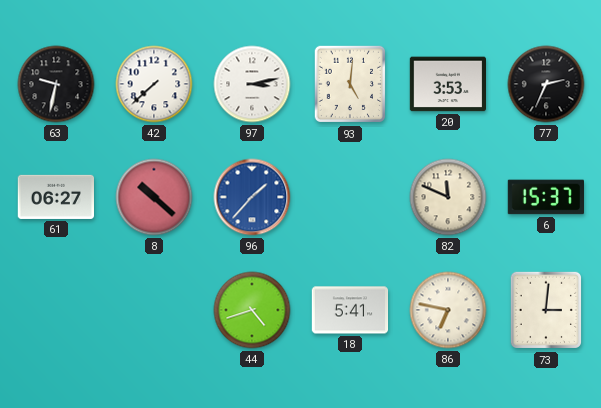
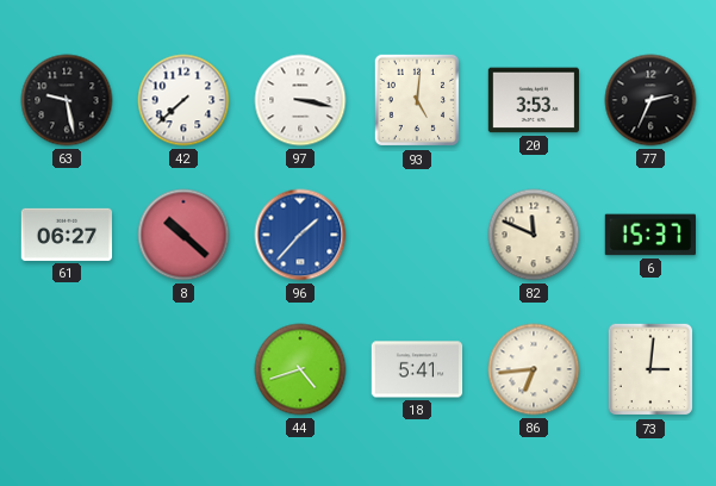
63: 9:32 -> 9:28
97: 3:13 -> 3:17
86: 6:47 -> 6:44
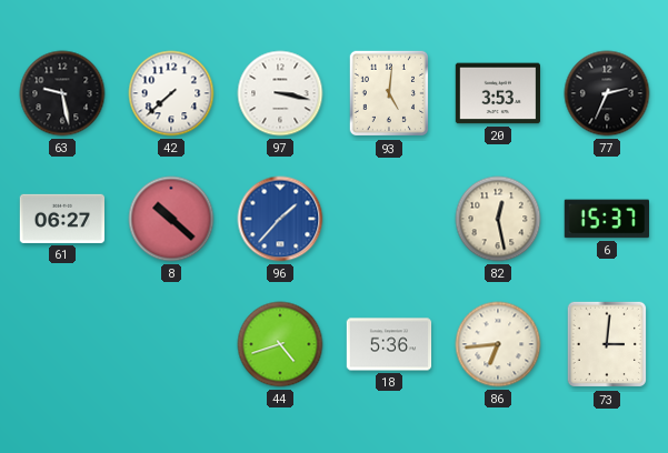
82: 11:49 -> 12:28
18: 5:41 -> 5:36
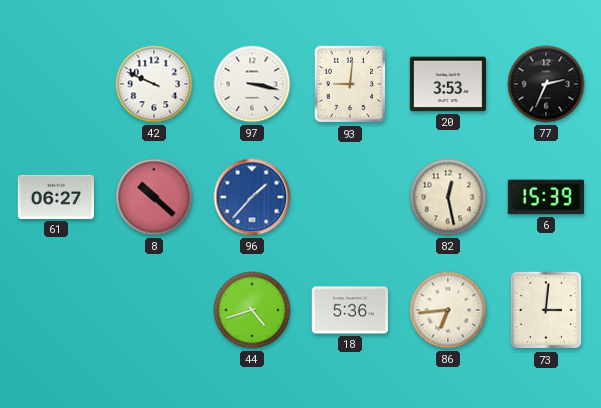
63: 9:28 -> none
42: 7:38 -> 9:49
93: 5:01 -> 9:01
6: 15:37 -> 15:39
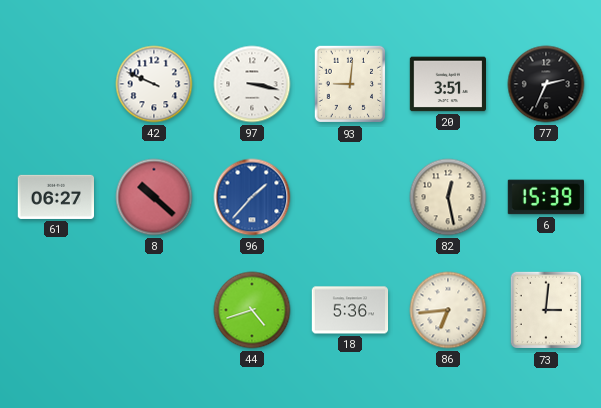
20: 3:53 -> 3:51
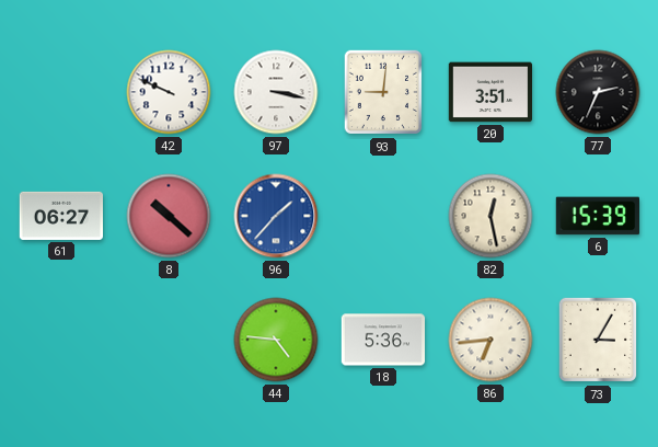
44: 4:42 -> 4:46
73: 3:01 -> 3:05
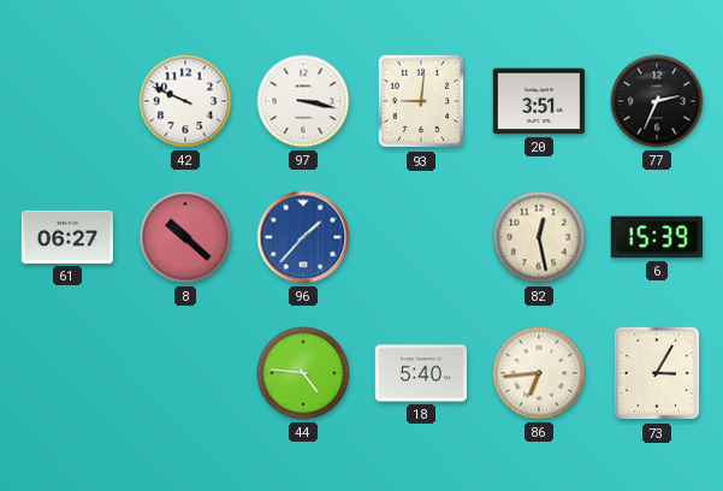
18: 5:36 -> 5:40
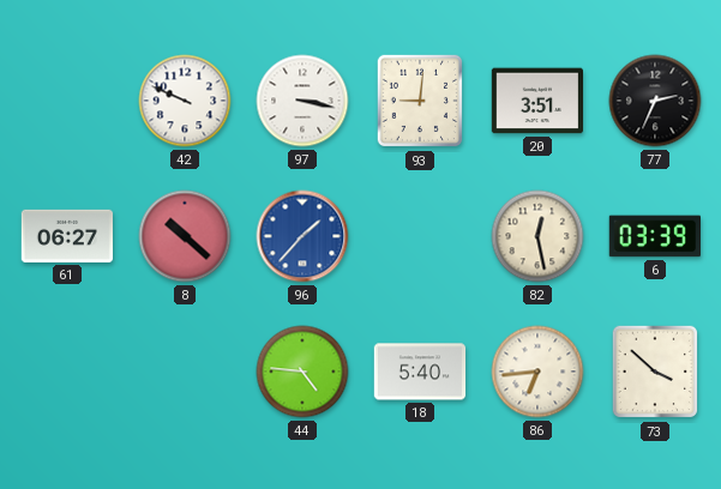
6: 15:39 -> 03:39
73: 3:05 -> 3:52
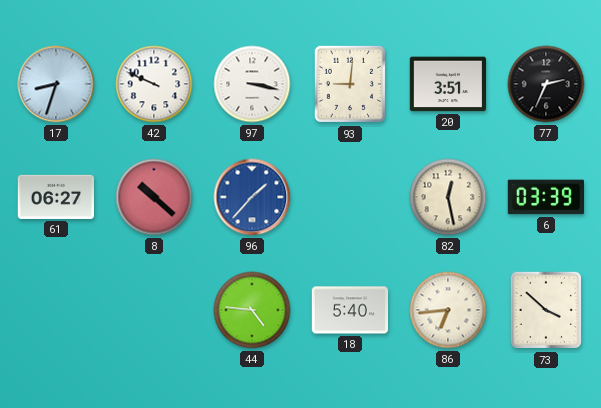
17: none -> 8:33
